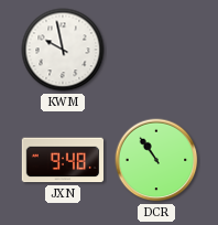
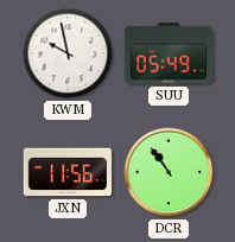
SUU: none -> 05:49
JXN: 9:48 -> 11:56
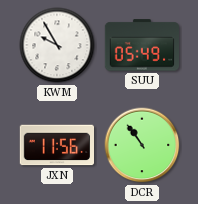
KWM: 9:58 -> 9:55
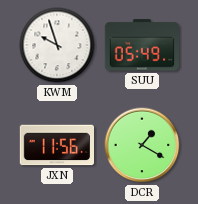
KWM: 9:55 -> 9:57
DCR: 10:54 -> 1:20
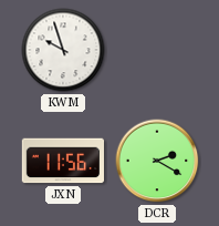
SUU: 05:49 -> none
DCR: 1:20 -> 2:20
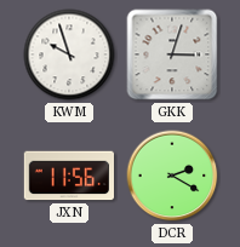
GKK: none -> 3:03
